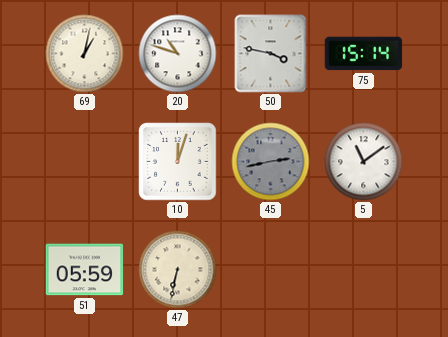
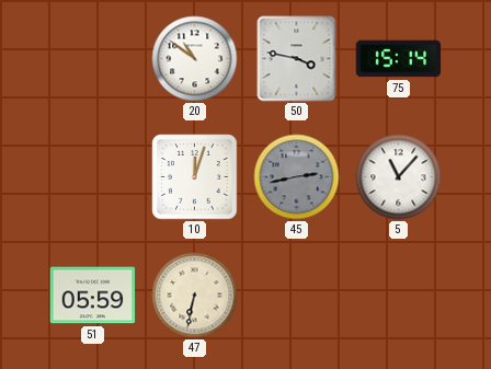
69: 1:02 -> none
20: 10:48 -> 10:51
5: 11:09 -> 11:07
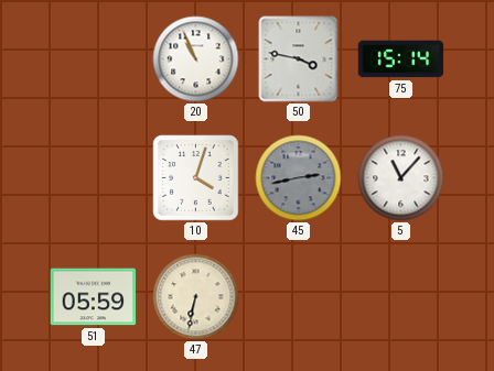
20: 10:51 -> 10:56
10: 12:03 -> 4:03
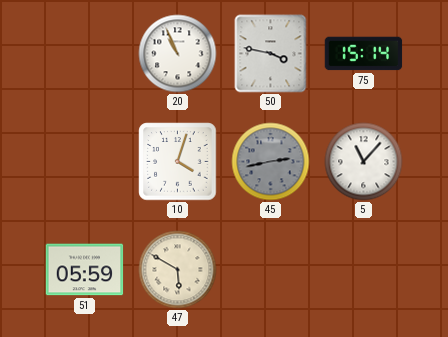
47: 6:32 -> 5:50
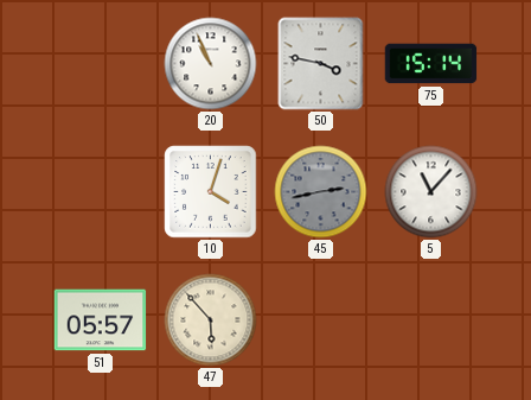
51: 05:59 -> 05:57
47: 5:50 -> 5:53
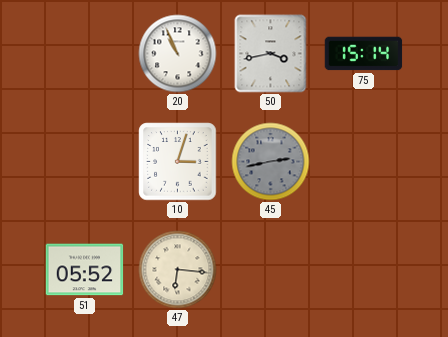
50: 3:47 -> 3:43
10: 4:03 -> 3:03
5: 11:07 -> none
51: 05:57 -> 05:52
47: 5:53 -> 6:16
